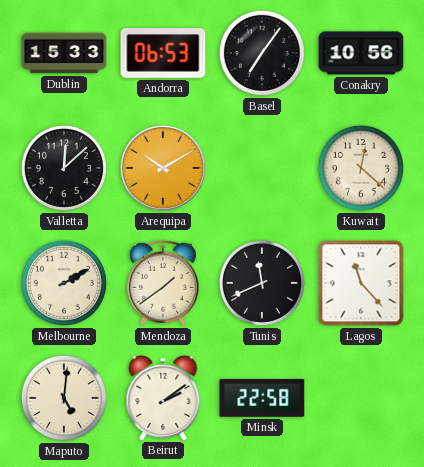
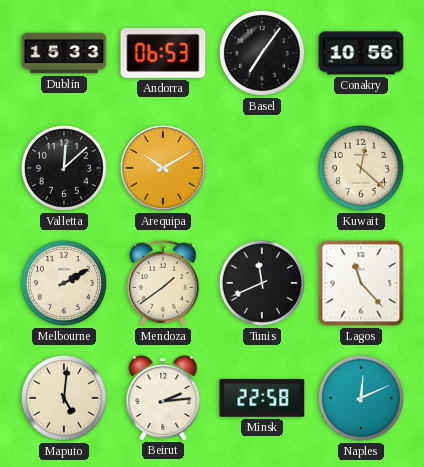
Beirut: 2:09 -> 2:14
Naples: none -> 12:11
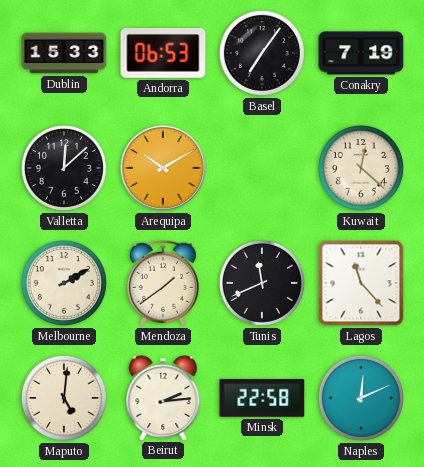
Conakry: 10:56 -> 7:19
